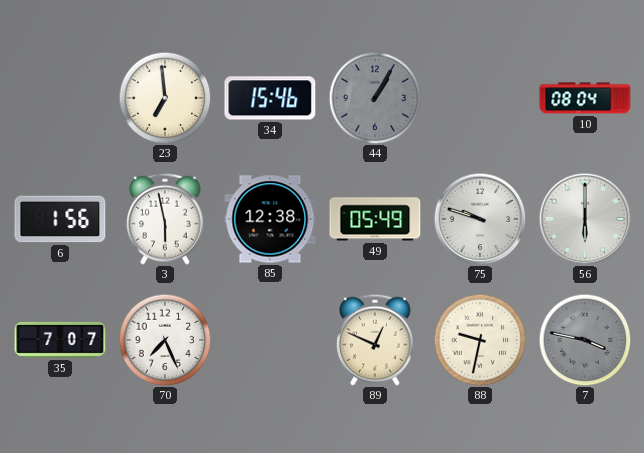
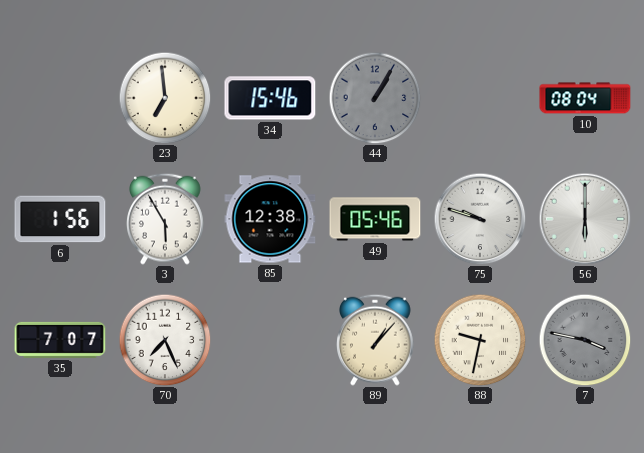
3: 5:58 -> 5:55
49: 05:49 -> 05:46
89: 12:49 -> 1:07
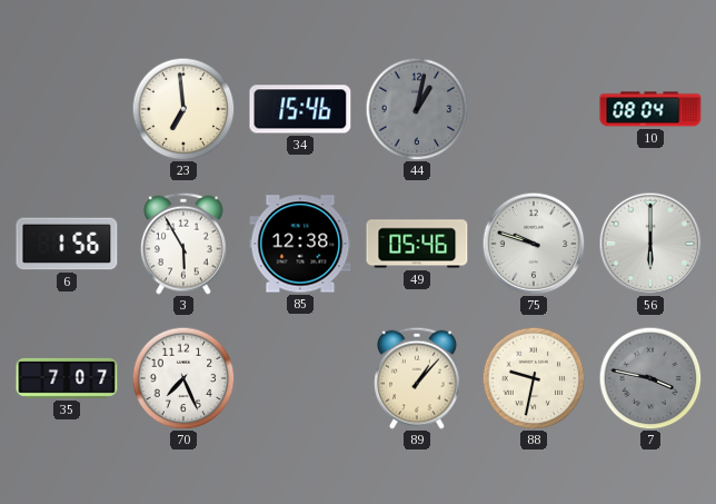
44: 1:05 -> 1:02
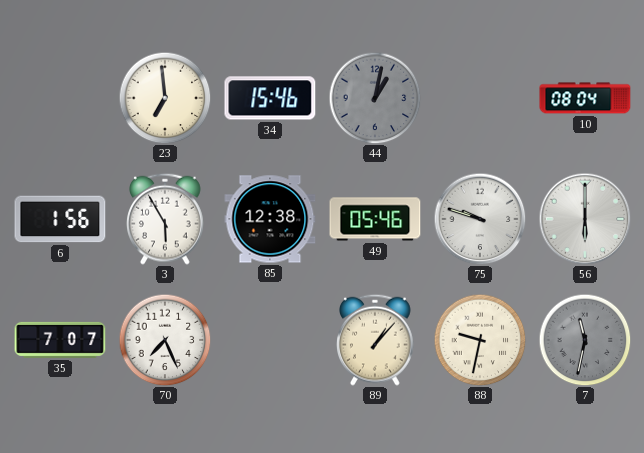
7: 3:47 -> 11:32
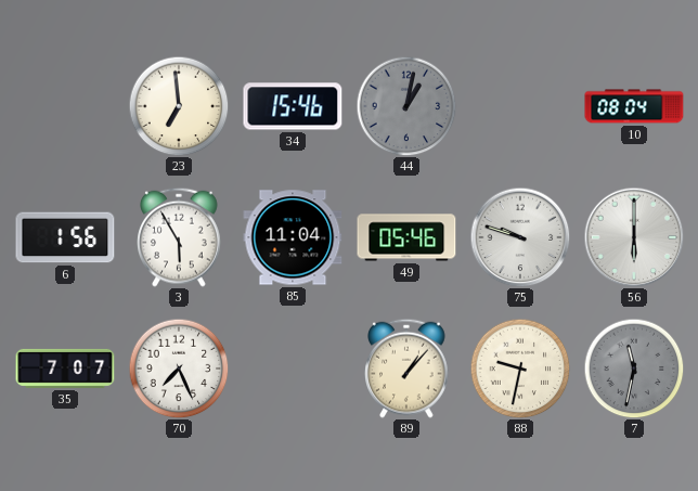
85: 12:38 -> 11:04
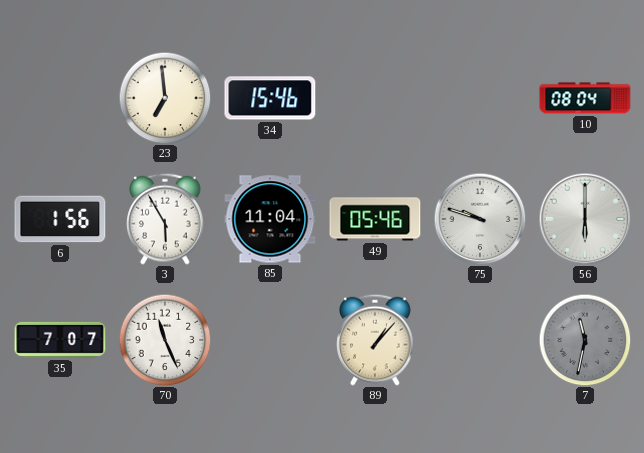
44: 1:02 -> none
70: 7:26 -> 11:26
88: 9:32 -> none
